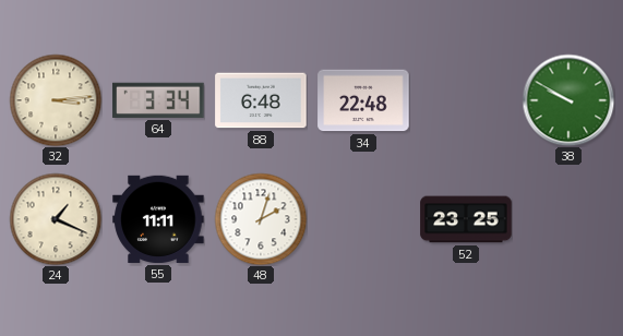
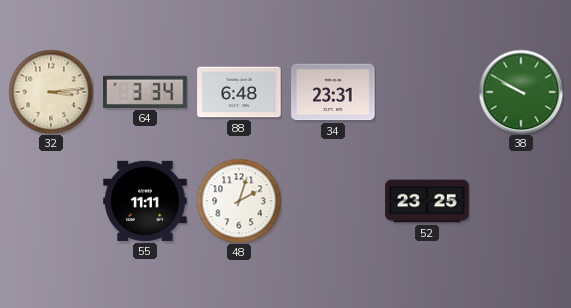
34: 22:48 -> 23:31
24: 1:19 -> none
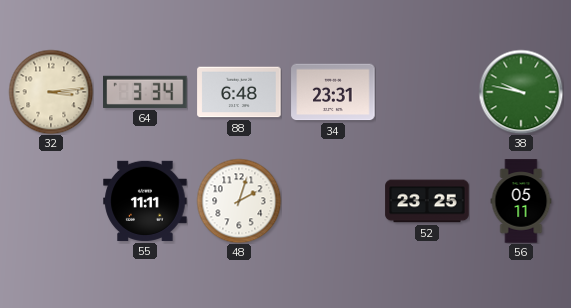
38: 9:50 -> 9:47
56: none -> 05:11
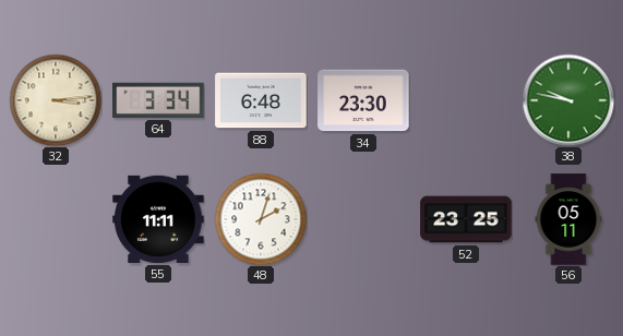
34: 23:31 -> 23:30
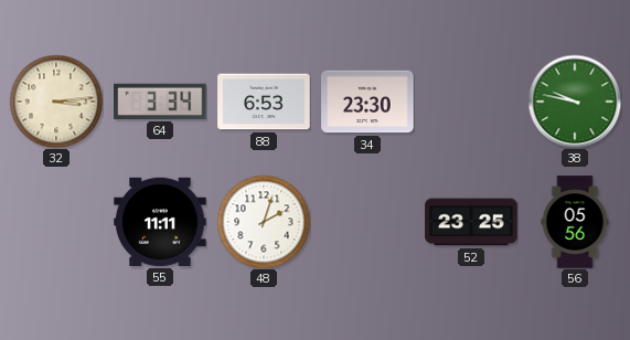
88: 6:48 -> 6:53
56: 05:11 -> 05:56
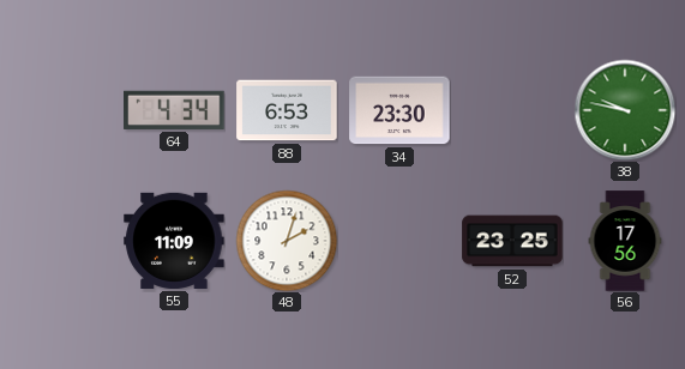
32: 3:14 -> none
64: 3:34 -> 4:34
55: 11:11 -> 11:09
56: 05:56 -> 17:56
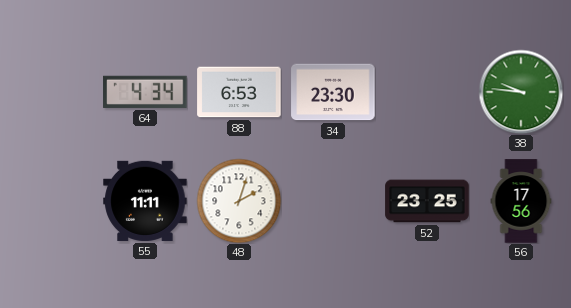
38: 9:47 -> 9:46
55: 11:09 -> 11:11
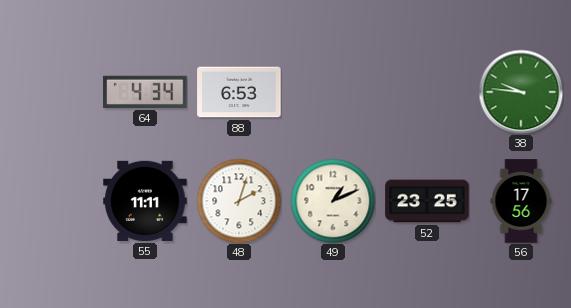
34: 23:30 -> none
49: none -> 1:11
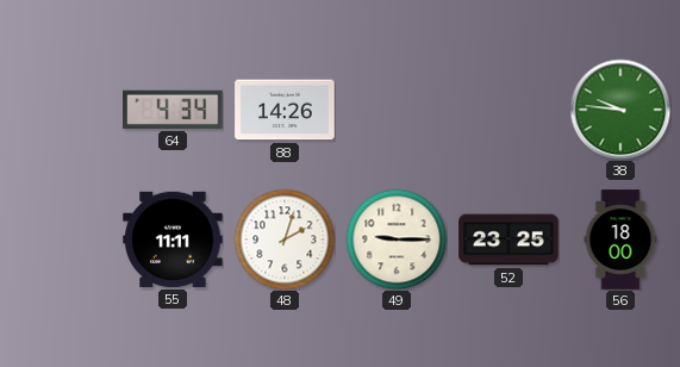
88: 6:53 -> 14:26
49: 1:11 -> 9:15
56: 17:56 -> 18:00
